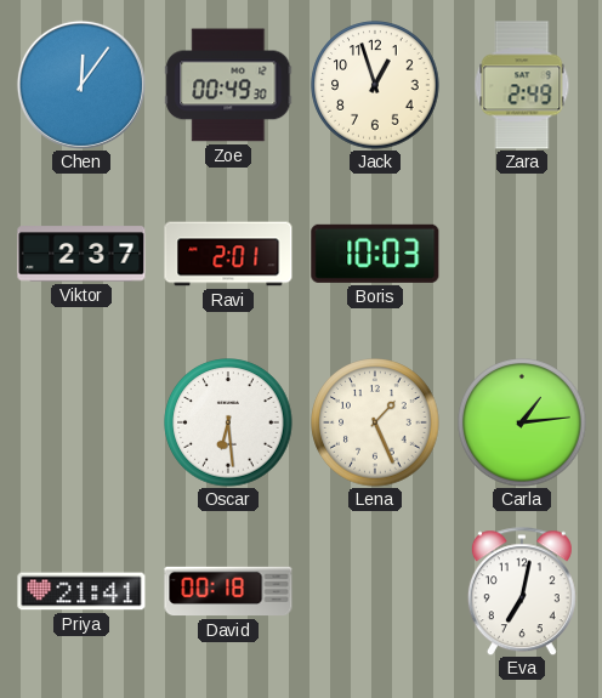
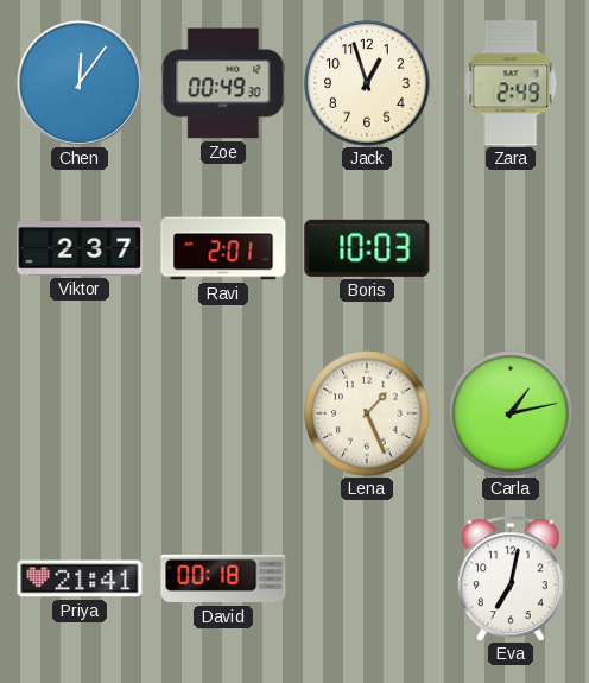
Oscar: 6:29 -> none
Carla: 1:14 -> 1:13
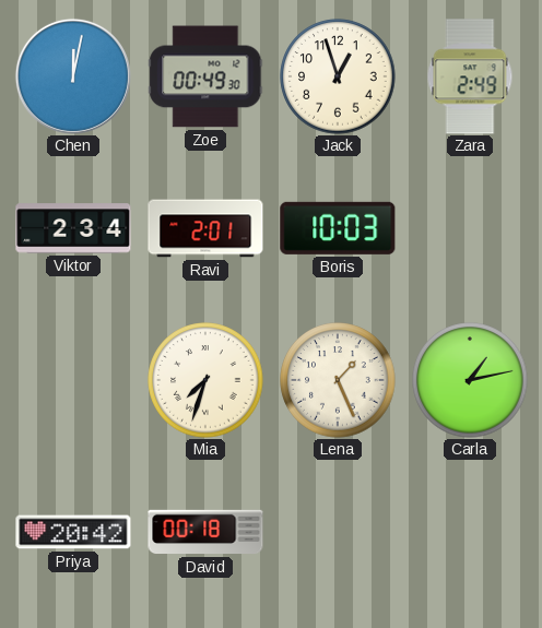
Chen: 12:06 -> 12:02
Viktor: 2:37 -> 2:34
Mia: none -> 7:33
Priya: 21:41 -> 20:42
Eva: 7:02 -> none
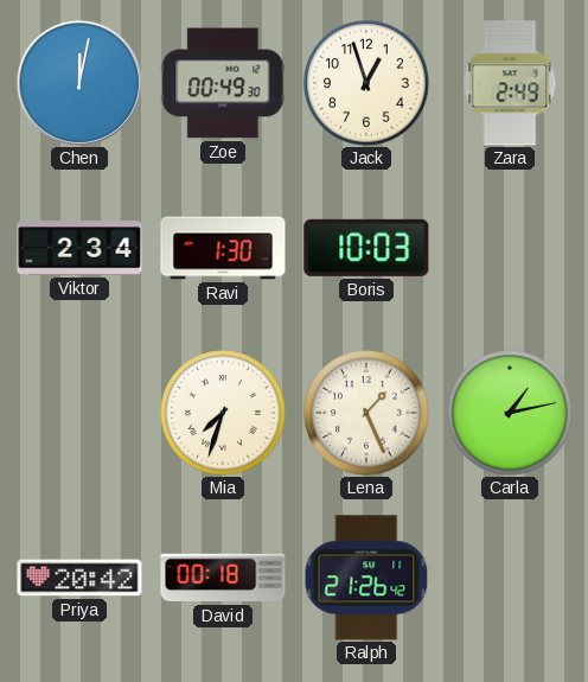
Ravi: 2:01 -> 1:30
Ralph: none -> 21:26
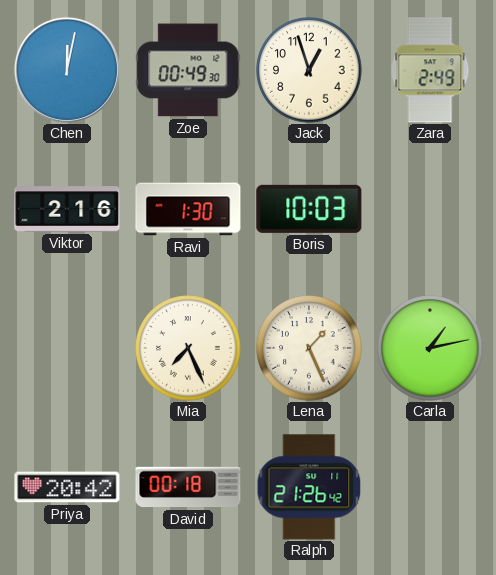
Viktor: 2:34 -> 2:16
Mia: 7:33 -> 7:26
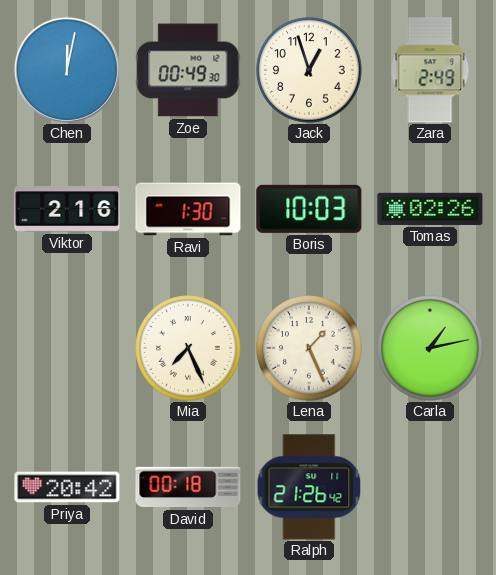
Tomas: none -> 02:26
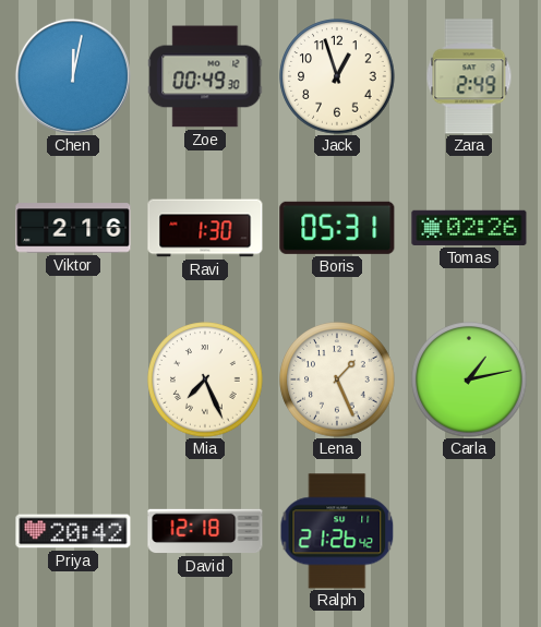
Boris: 10:03 -> 05:31
David: 00:18 -> 12:18
